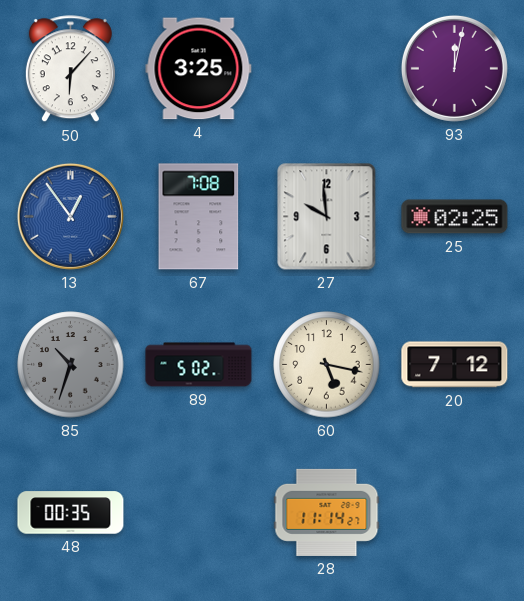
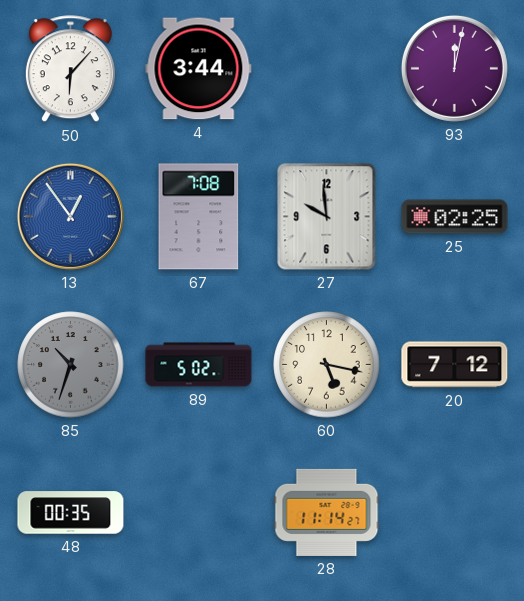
4: 3:25 -> 3:44
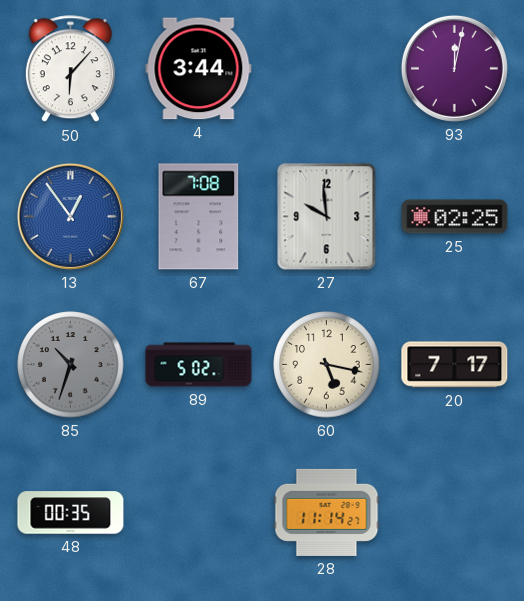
20: 7:12 -> 7:17
